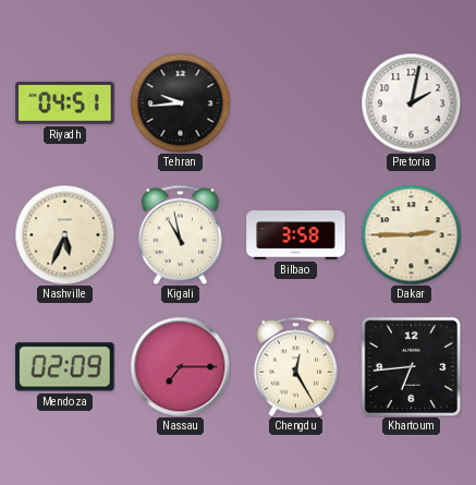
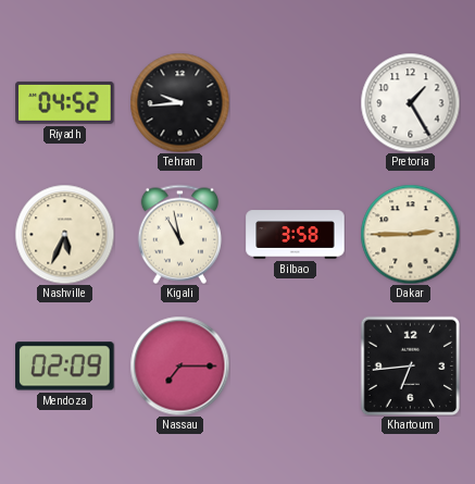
Riyadh: 04:51 -> 04:52
Pretoria: 2:02 -> 1:25
Chengdu: 12:25 -> none
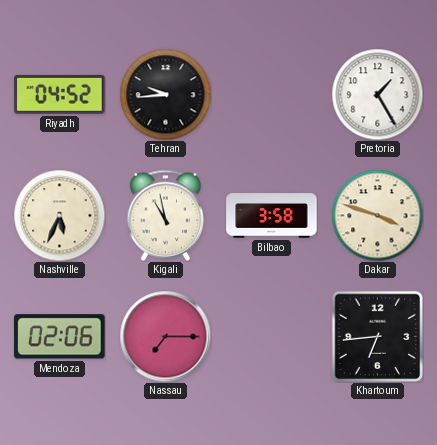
Dakar: 2:45 -> 3:48
Mendoza: 02:09 -> 02:06
